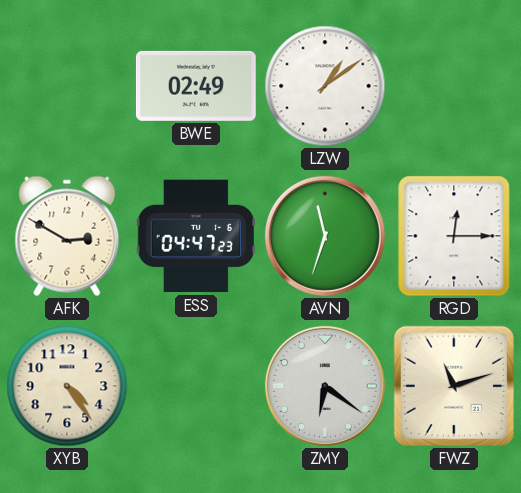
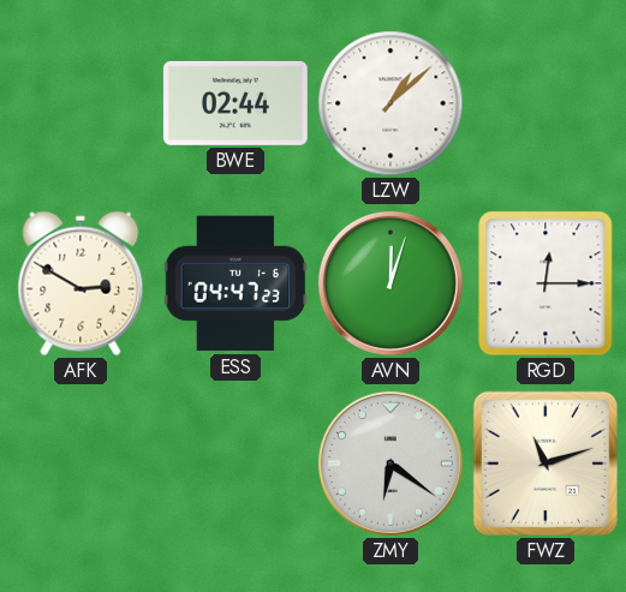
BWE: 02:49 -> 02:44
LZW: 1:09 -> 1:08
AVN: 11:33 -> 12:03
XYB: 4:24 -> none
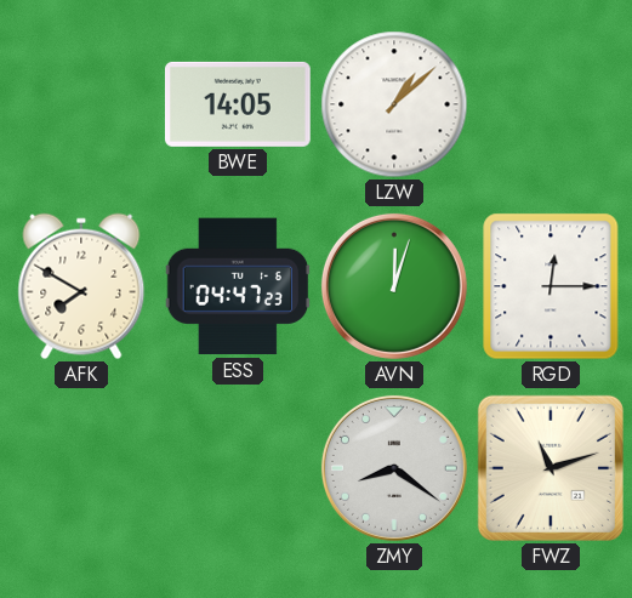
BWE: 02:44 -> 14:05
AFK: 2:50 -> 7:50
ZMY: 6:21 -> 8:21
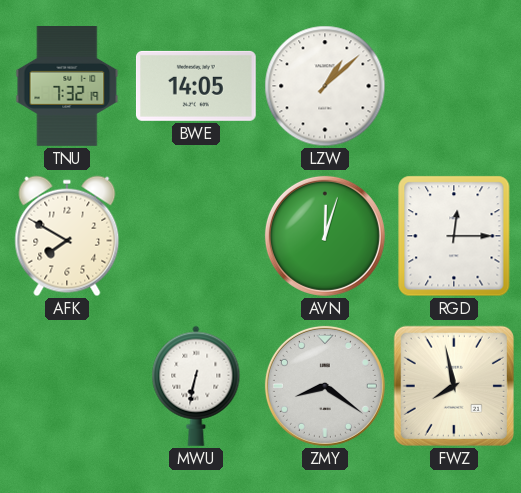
TNU: none -> 7:32
ESS: 04:47 -> none
MWU: none -> 6:32
FWZ: 11:12 -> 7:58
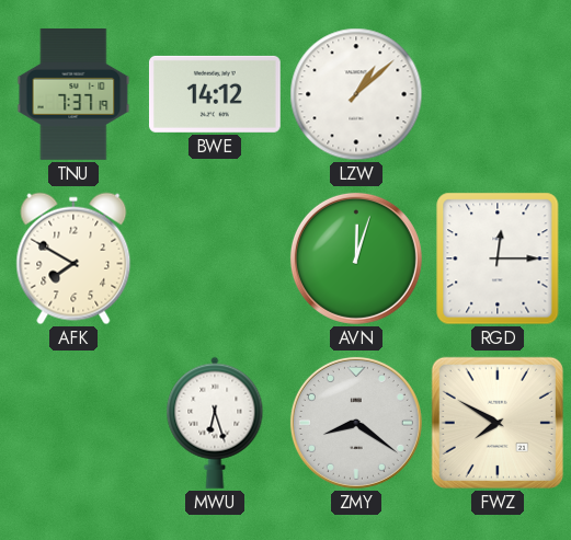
TNU: 7:32 -> 7:37
BWE: 14:05 -> 14:12
MWU: 6:32 -> 6:27
FWZ: 7:58 -> 7:50
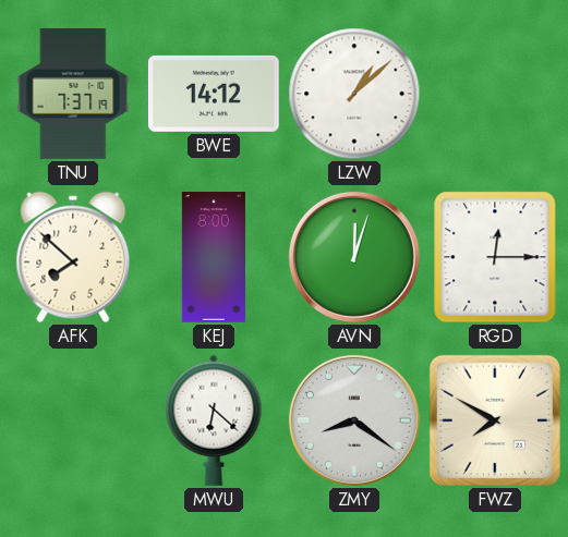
AFK: 7:50 -> 7:52
KEJ: none -> 8:00
MWU: 6:27 -> 6:22
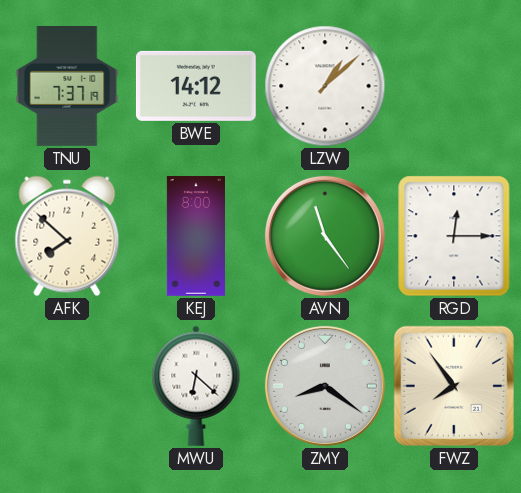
AVN: 12:03 -> 11:24
FWZ: 7:50 -> 7:54
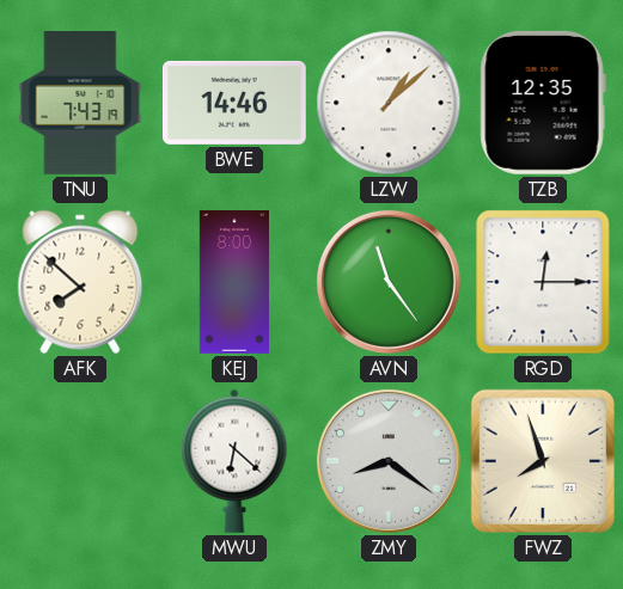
TNU: 7:37 -> 7:43
BWE: 14:12 -> 14:46
TZB: none -> 12:35
FWZ: 7:54 -> 7:57
